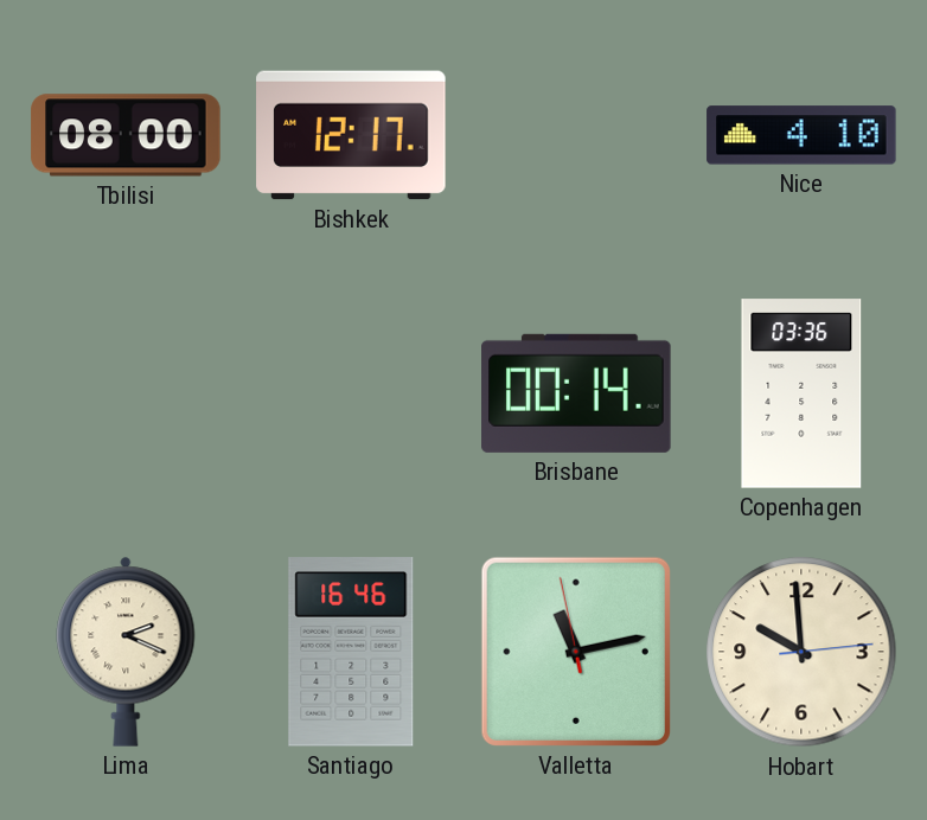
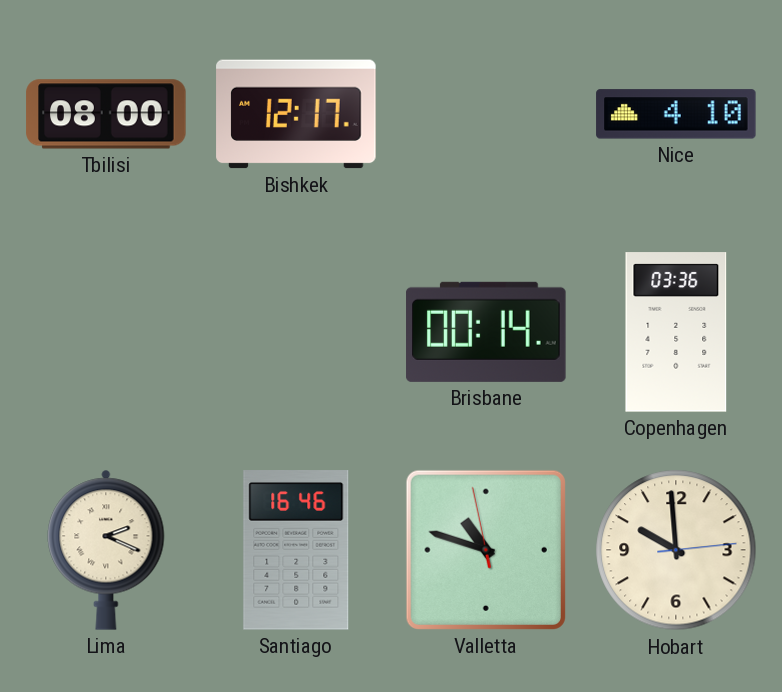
Valletta: 11:12 -> 10:47
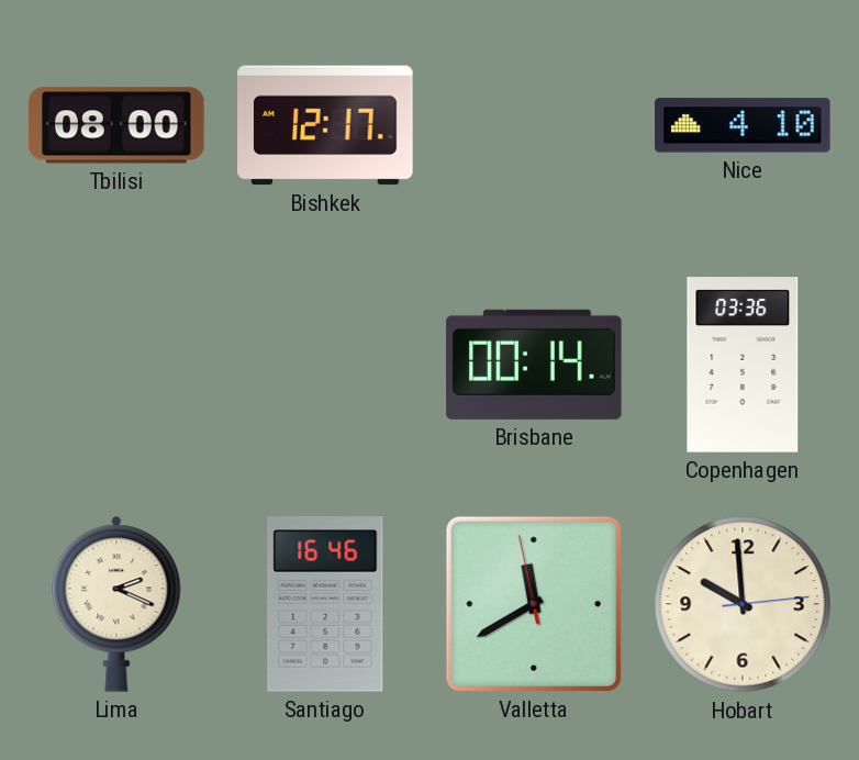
Valletta: 10:47 -> 11:39
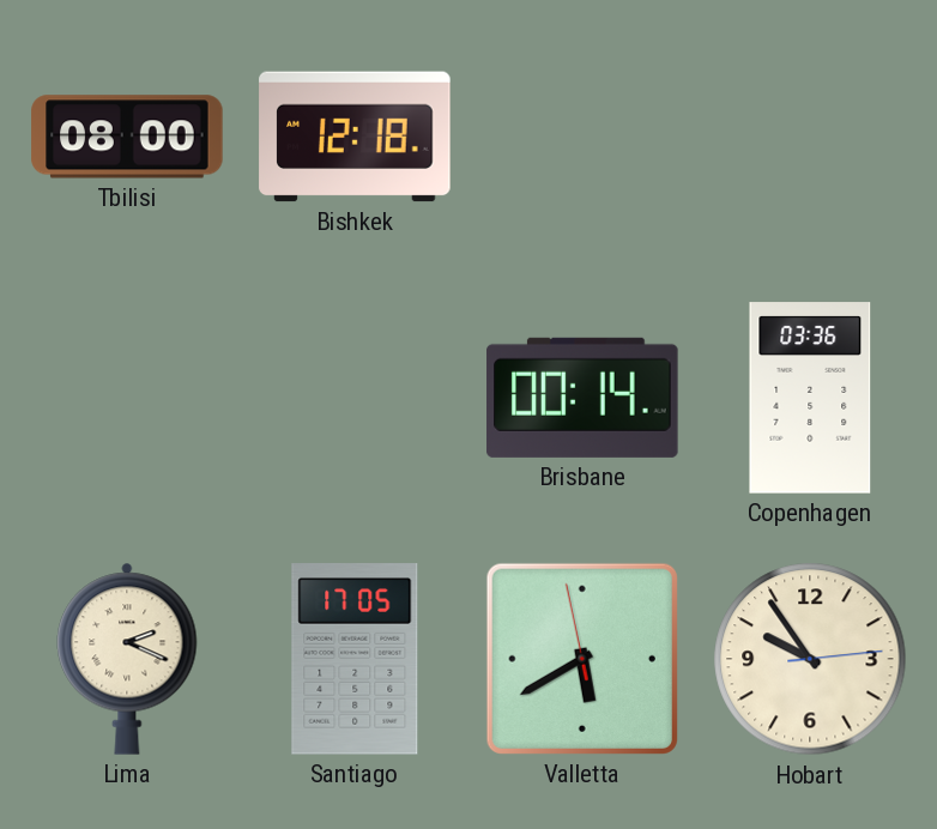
Bishkek: 12:17 -> 12:18
Nice: 4:10 -> none
Santiago: 16:46 -> 17:05
Valletta: 11:39 -> 5:39
Hobart: 9:59 -> 9:54
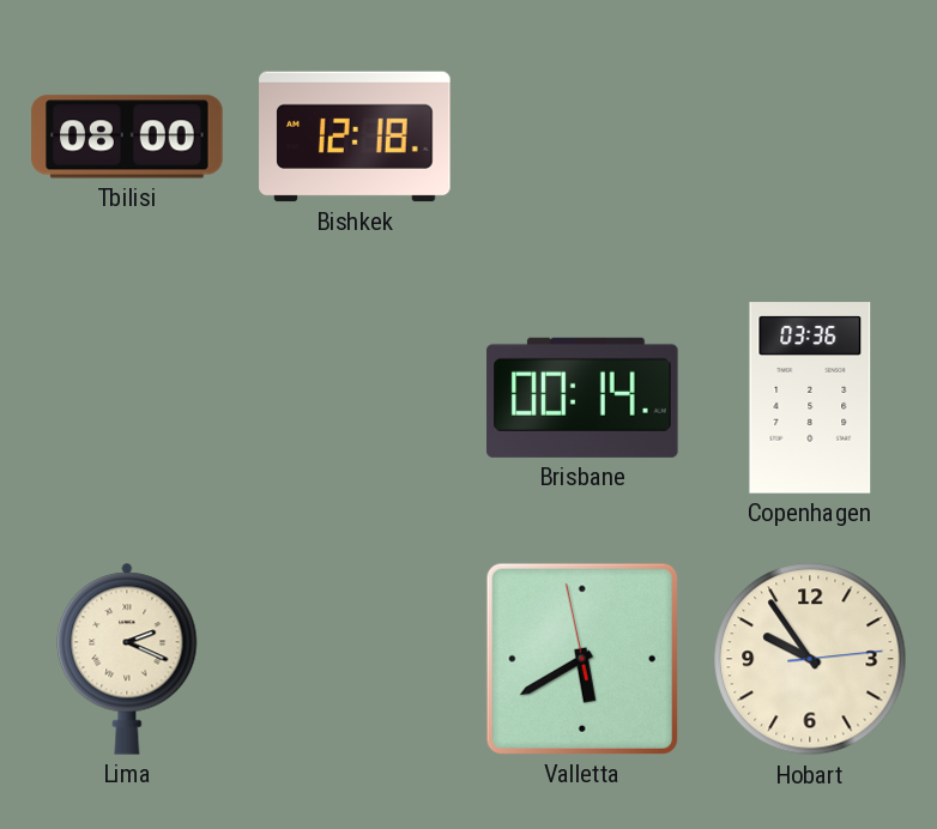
Santiago: 17:05 -> none
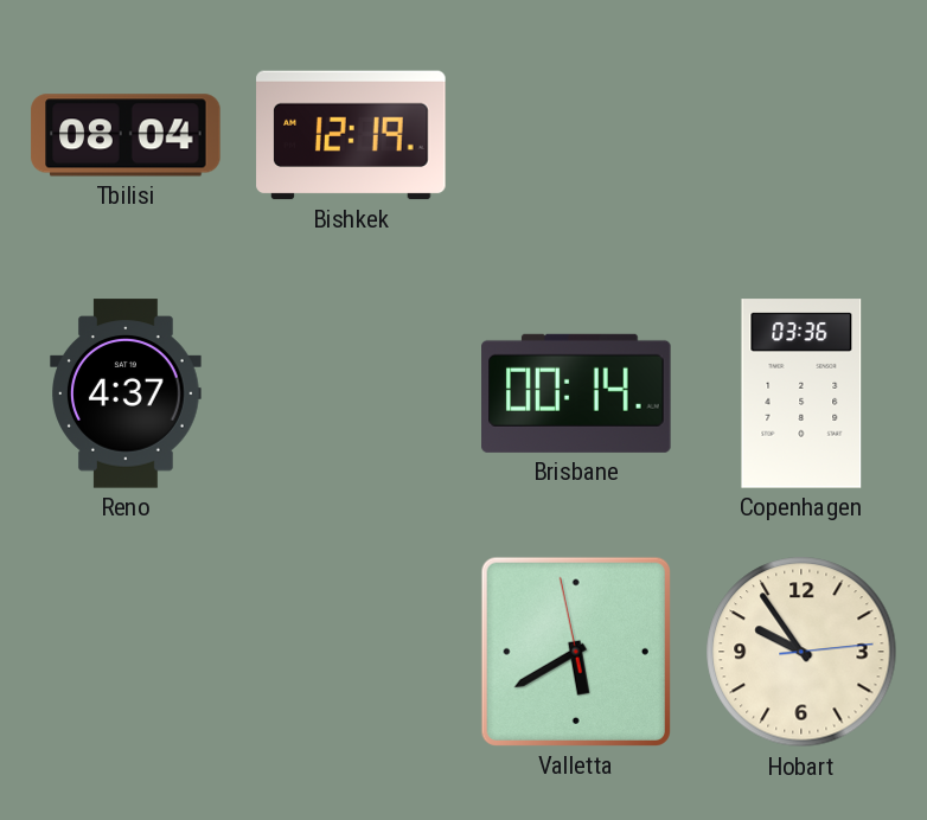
Tbilisi: 08:00 -> 08:04
Bishkek: 12:18 -> 12:19
Reno: none -> 4:37
Lima: 2:19 -> none
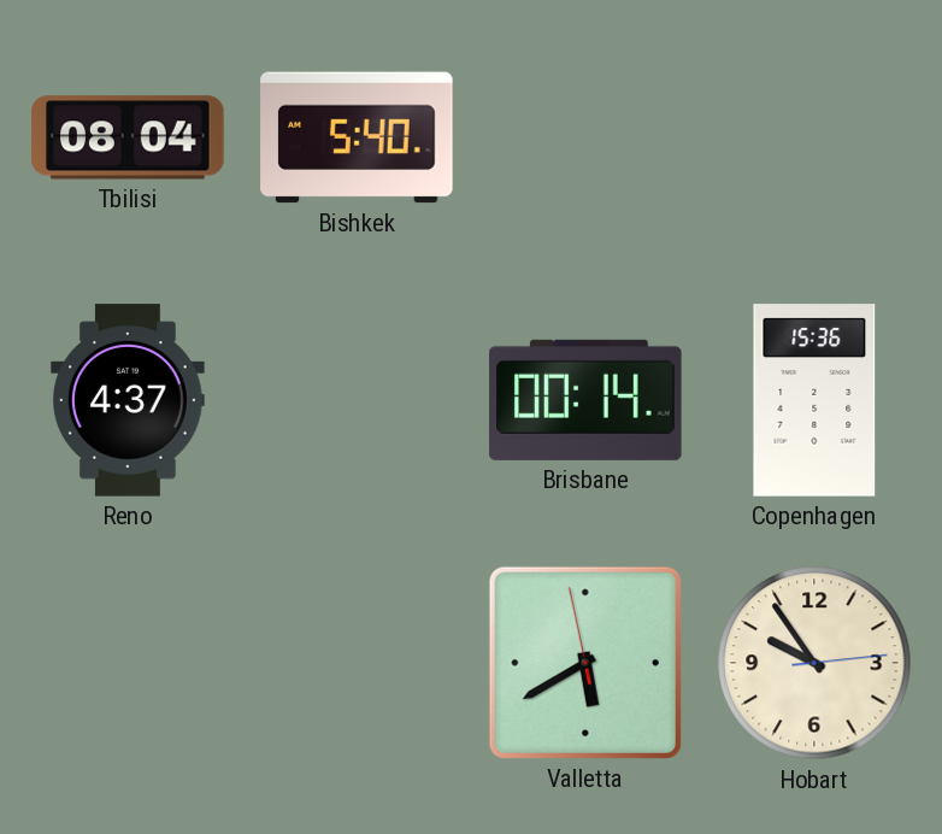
Bishkek: 12:19 -> 5:40
Copenhagen: 03:36 -> 15:36
